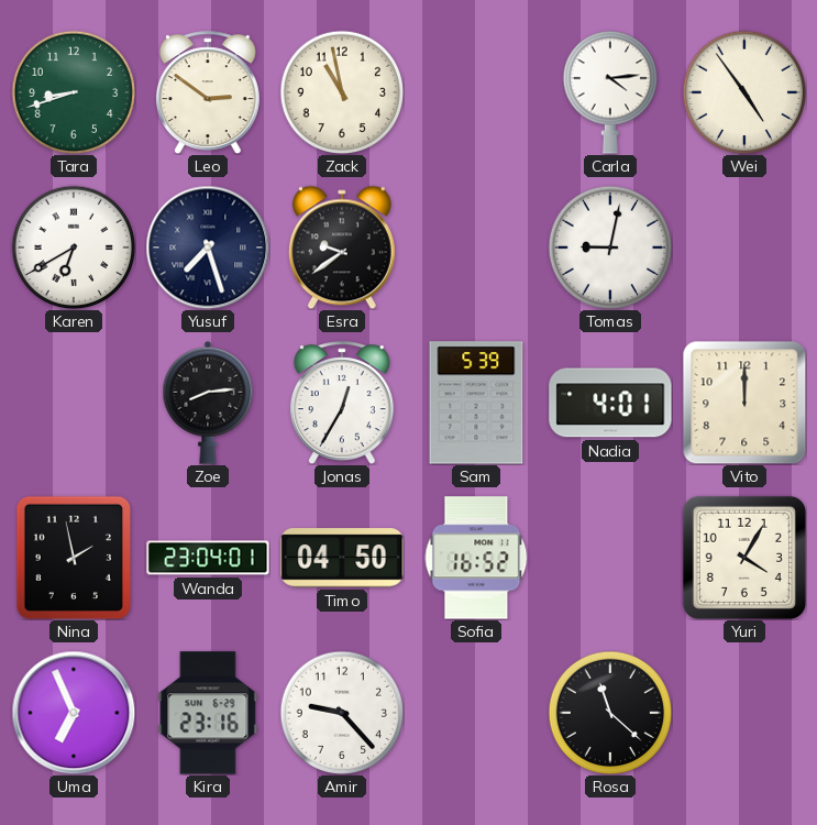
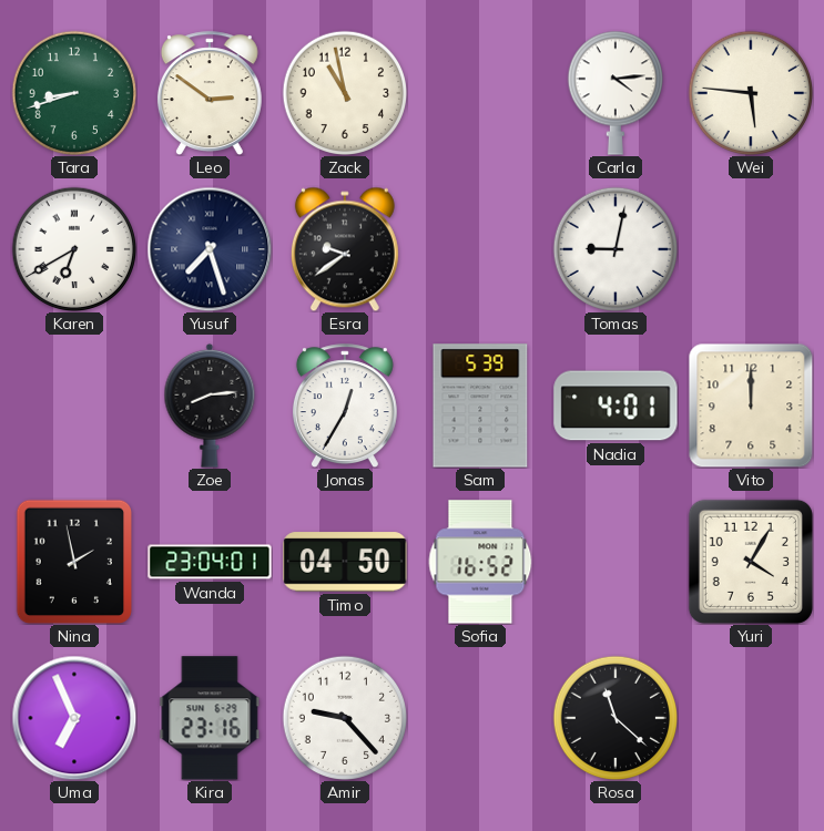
Wei: 4:54 -> 5:46
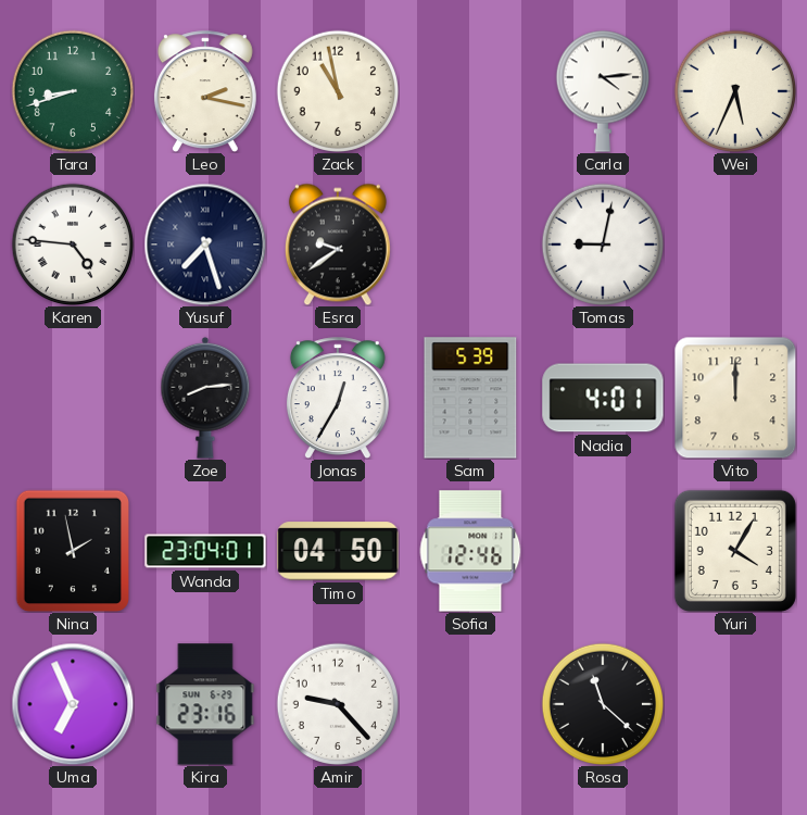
Leo: 2:51 -> 2:17
Wei: 5:46 -> 5:34
Karen: 6:40 -> 4:46
Sofia: 16:52 -> 12:46
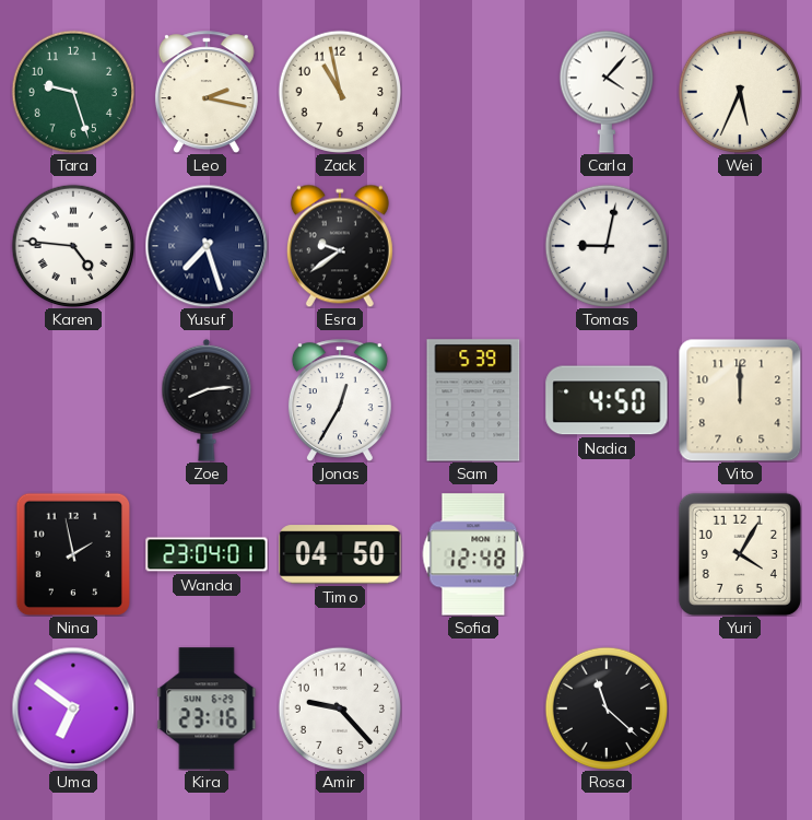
Tara: 8:42 -> 9:27
Carla: 4:14 -> 4:07
Nadia: 4:01 -> 4:50
Sofia: 12:46 -> 12:48
Uma: 6:56 -> 6:51
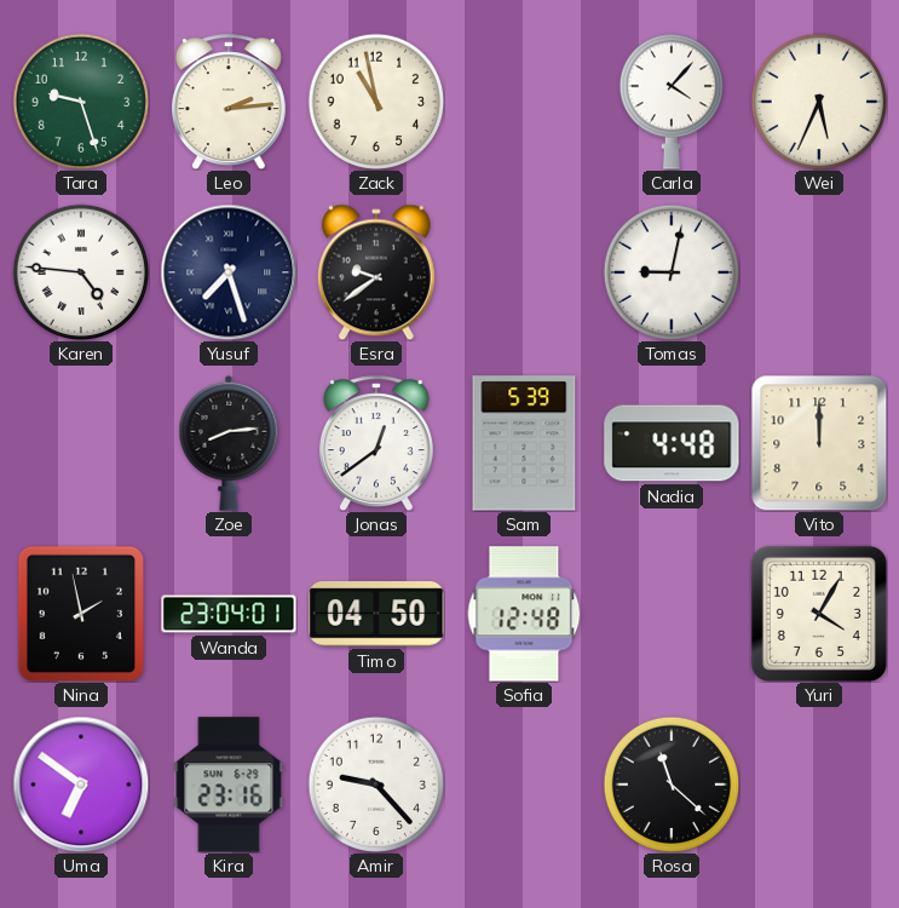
Leo: 2:17 -> 2:14
Jonas: 12:35 -> 12:39
Nadia: 4:50 -> 4:48
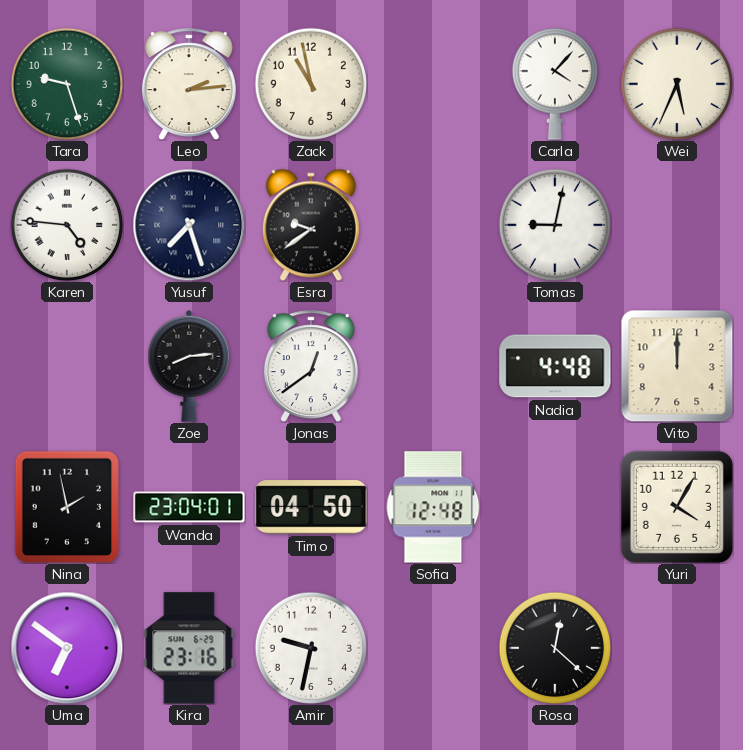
Sam: 5:39 -> none
Amir: 9:23 -> 9:32
Rosa: 11:22 -> 12:22
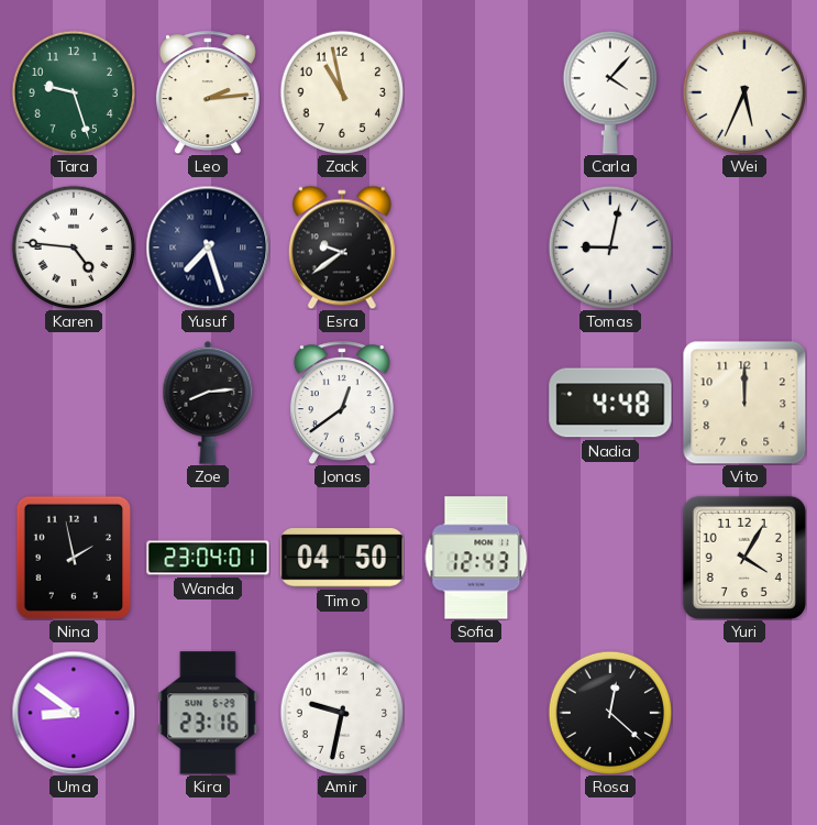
Sofia: 12:48 -> 12:43
Uma: 6:51 -> 8:51
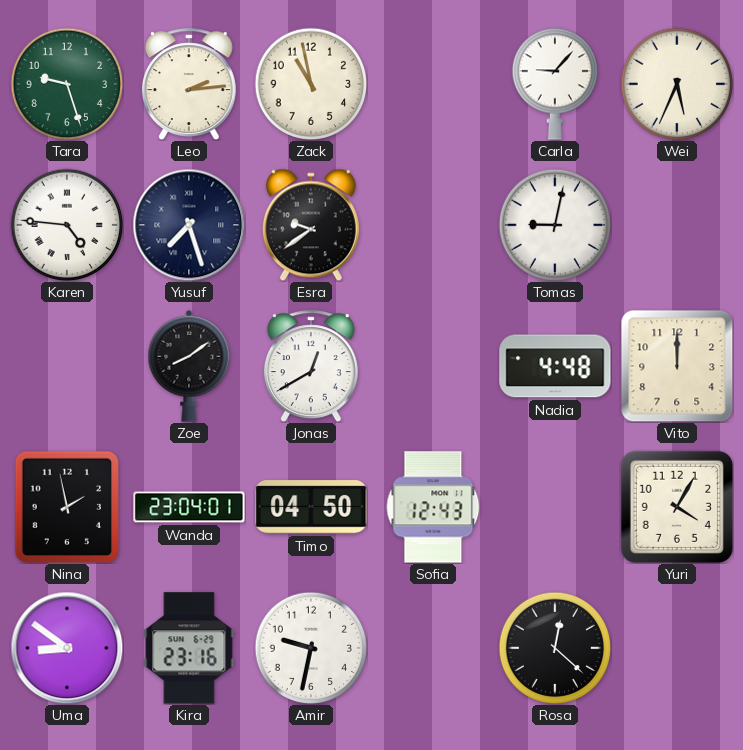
Carla: 4:07 -> 9:07
Zoe: 8:14 -> 8:09
Jonas: 12:39 -> 12:40
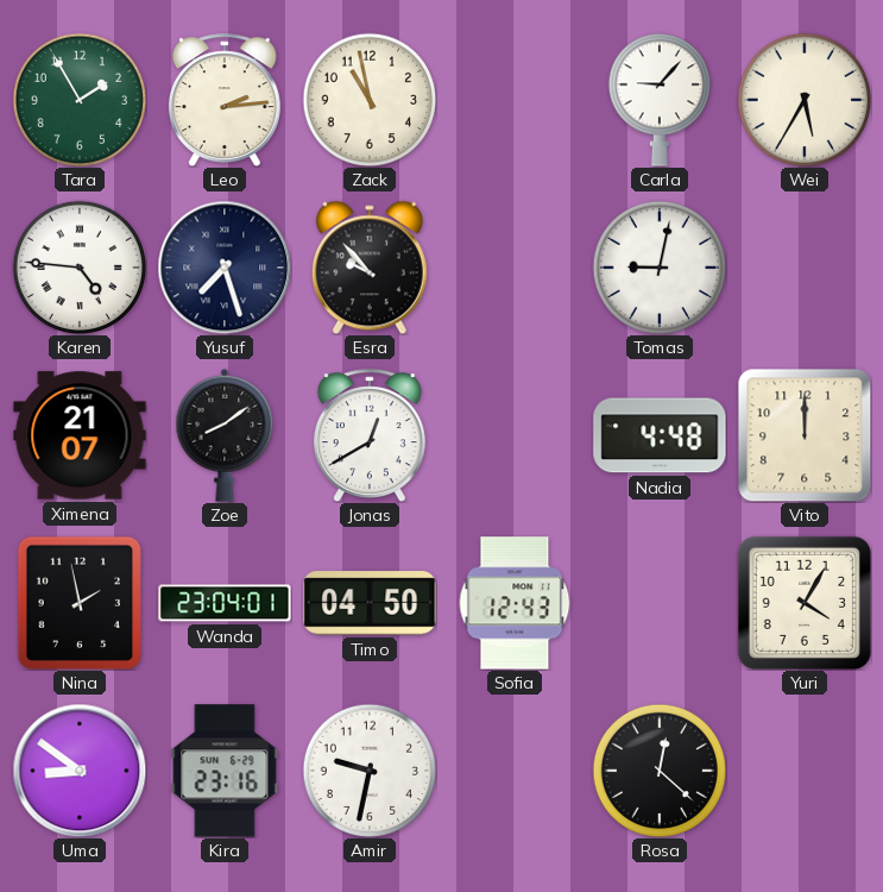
Tara: 9:27 -> 1:55
Wei: 5:34 -> 5:35
Esra: 9:39 -> 9:53
Ximena: none -> 21:07
